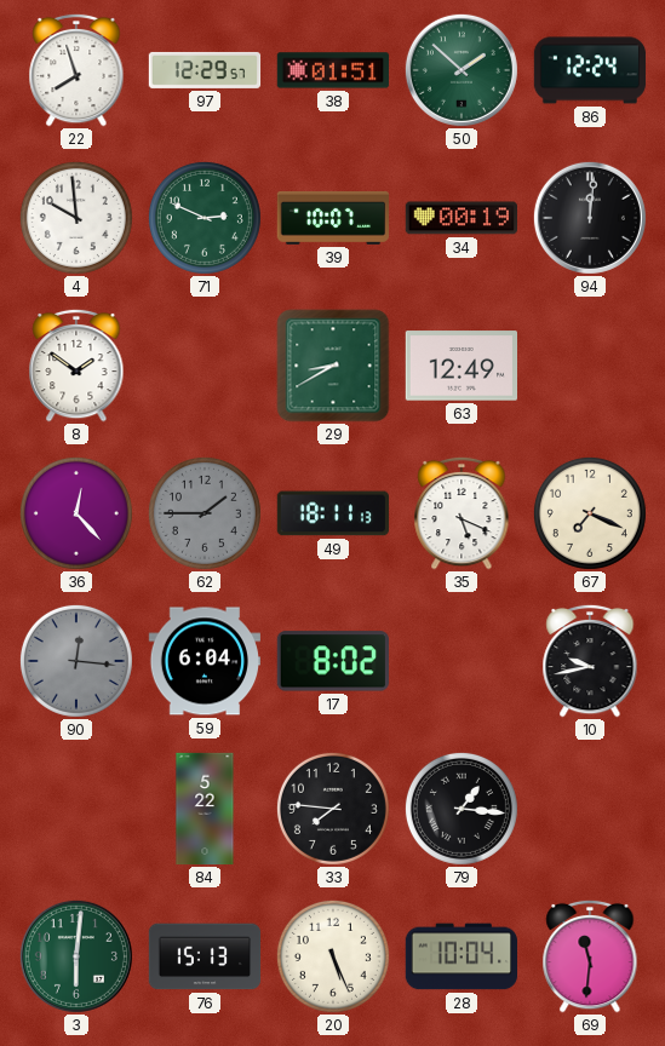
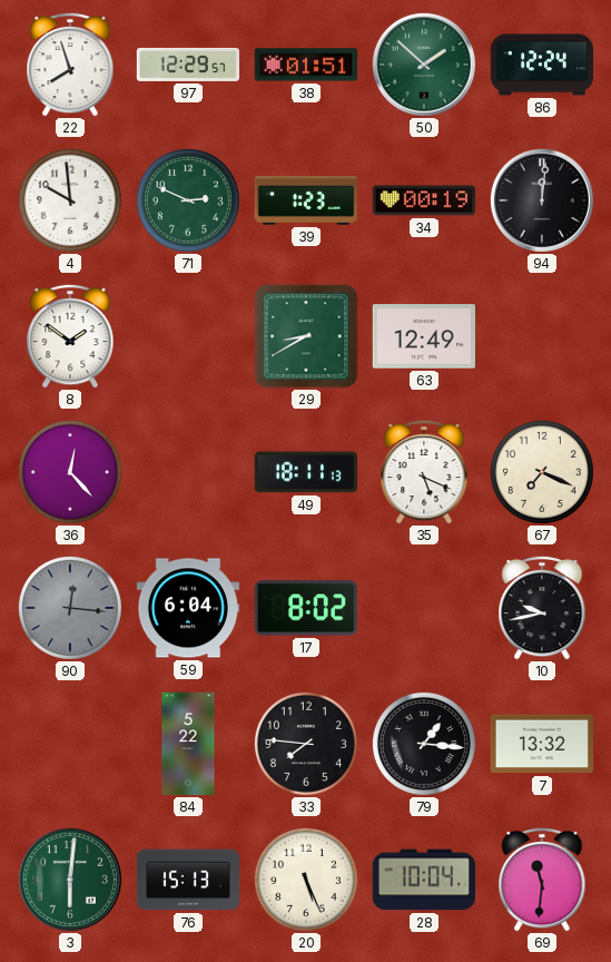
39: 10:07 -> 1:23
62: 1:45 -> none
7: none -> 13:32
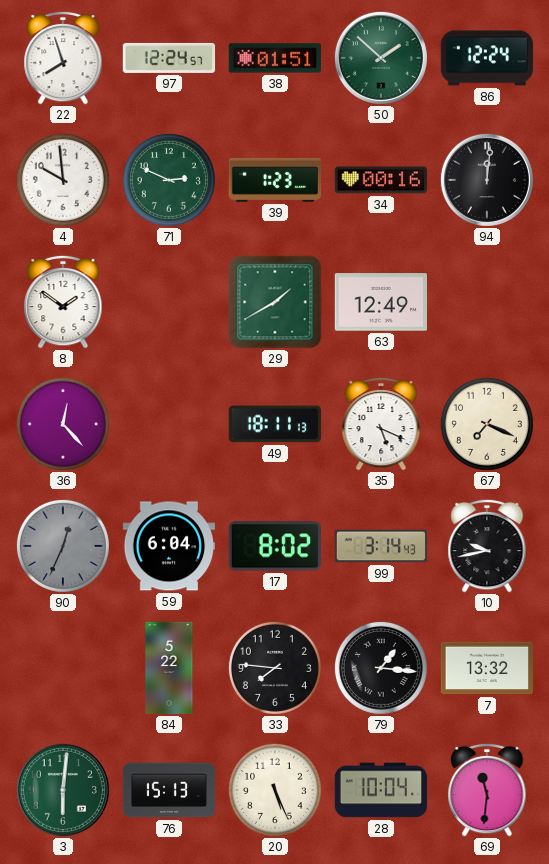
97: 12:29 -> 12:24
34: 00:19 -> 00:16
29: 8:40 -> 1:40
90: 12:16 -> 12:34
99: none -> 3:14
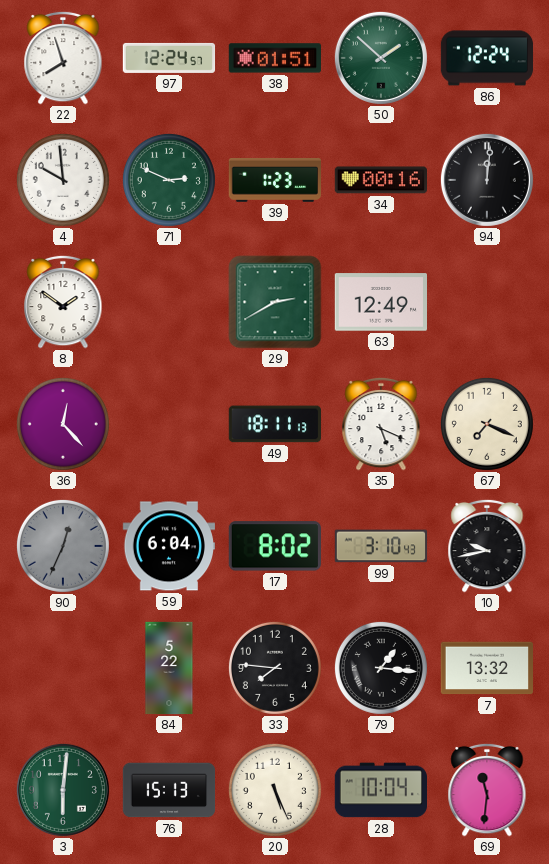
29: 1:40 -> 2:40
99: 3:14 -> 3:10
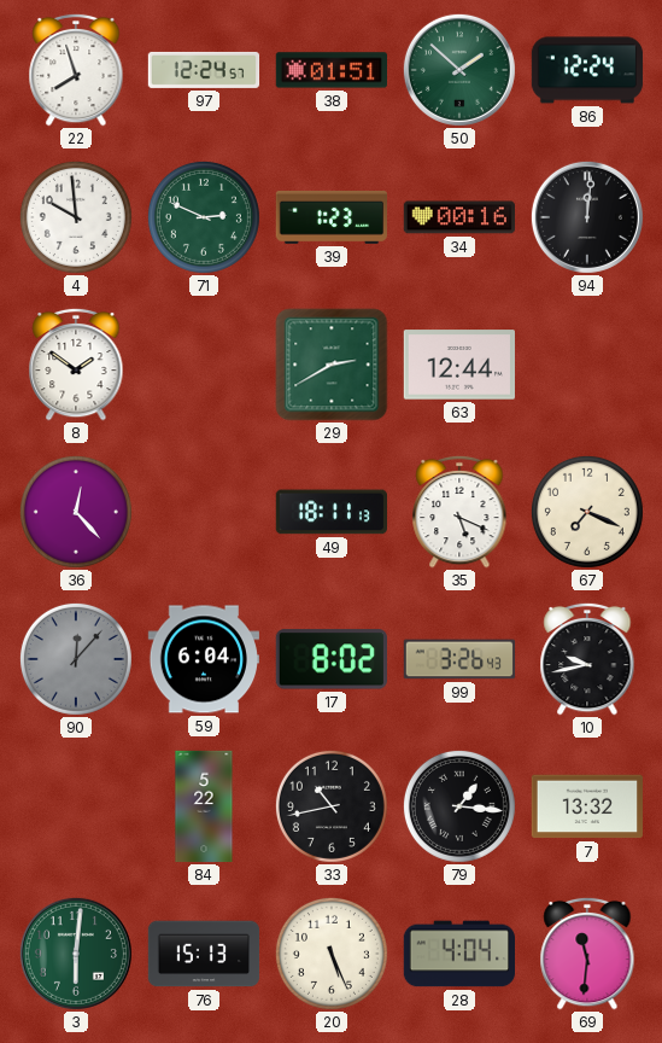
63: 12:49 -> 12:44
90: 12:34 -> 12:07
99: 3:10 -> 3:26
33: 7:46 -> 10:43
28: 10:04 -> 4:04
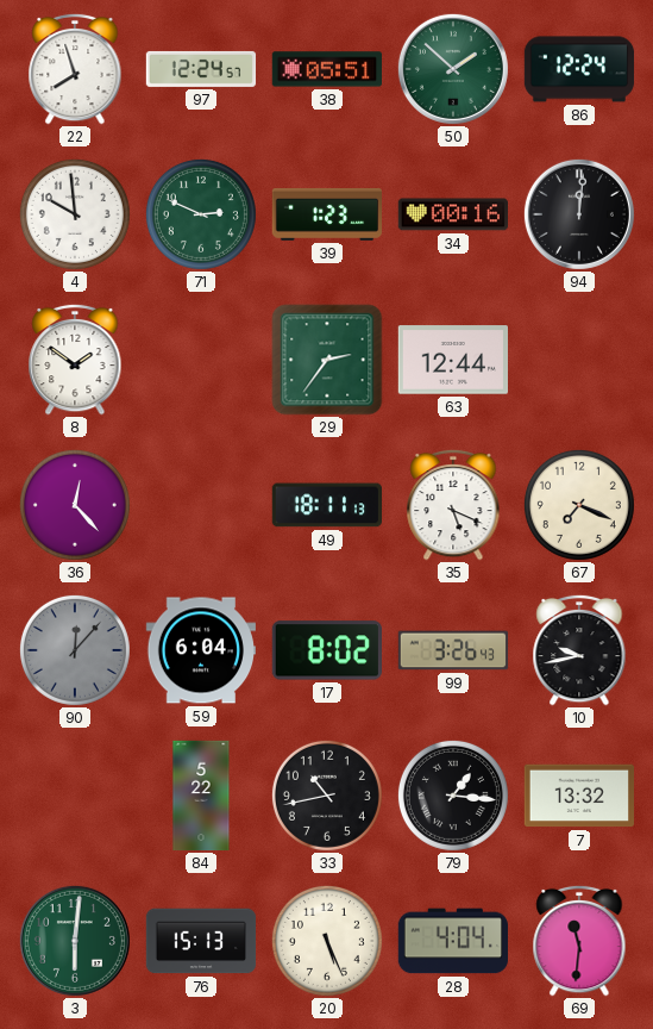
38: 01:51 -> 05:51
29: 2:40 -> 2:36
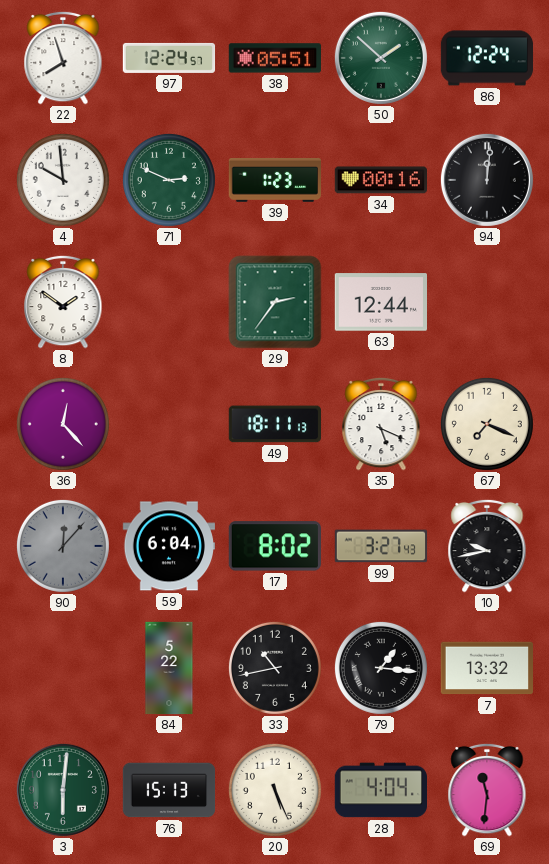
99: 3:26 -> 3:27
